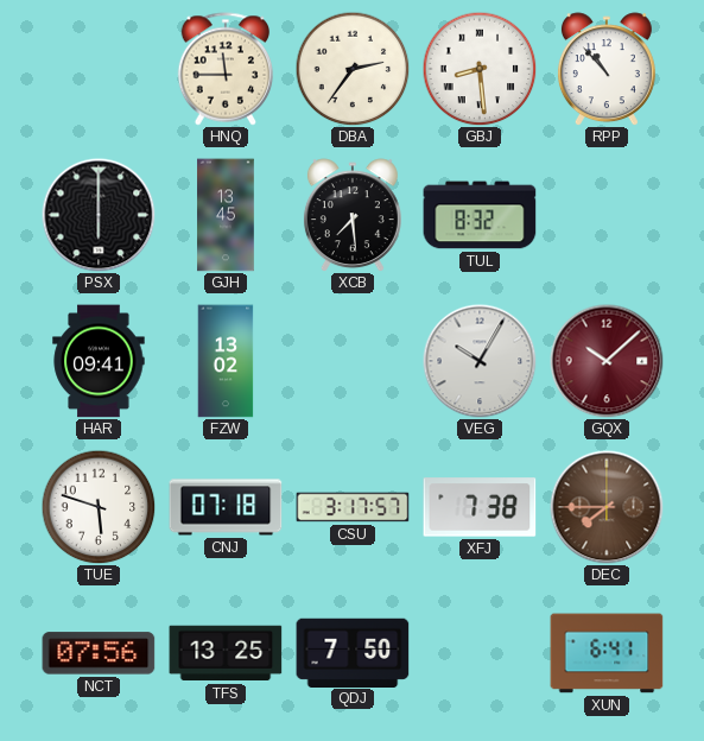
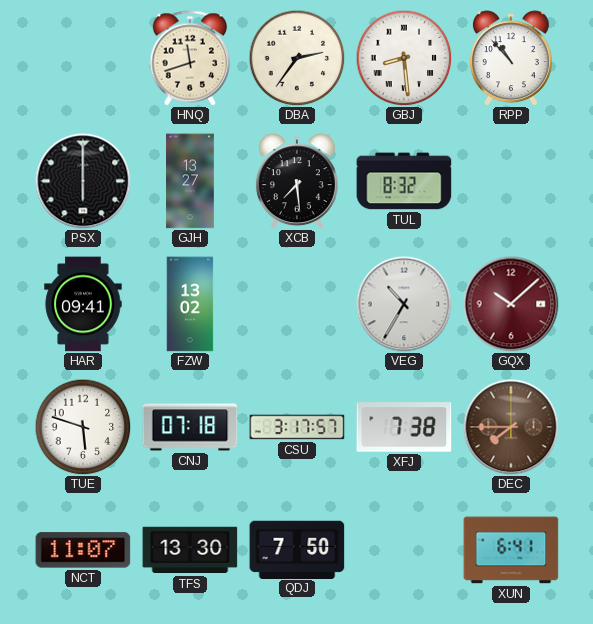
HNQ: 11:45 -> 11:42
GJH: 13:45 -> 13:27
VEG: 10:05 -> 10:35
NCT: 07:56 -> 11:07
TFS: 13:25 -> 13:30
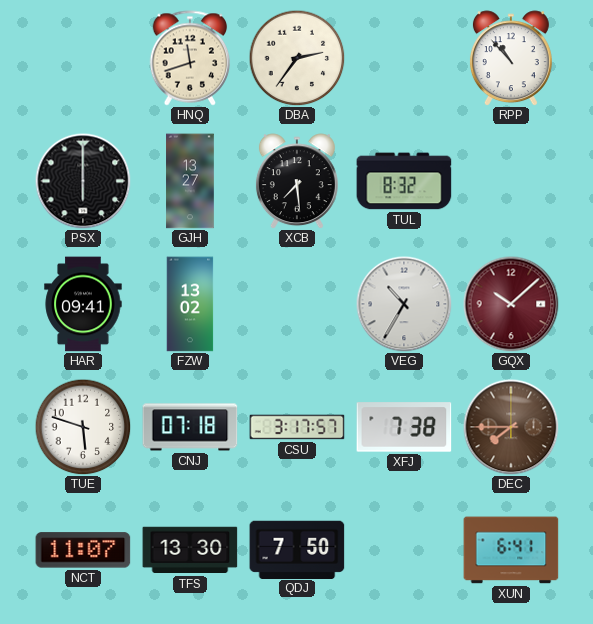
GBJ: 8:29 -> none
